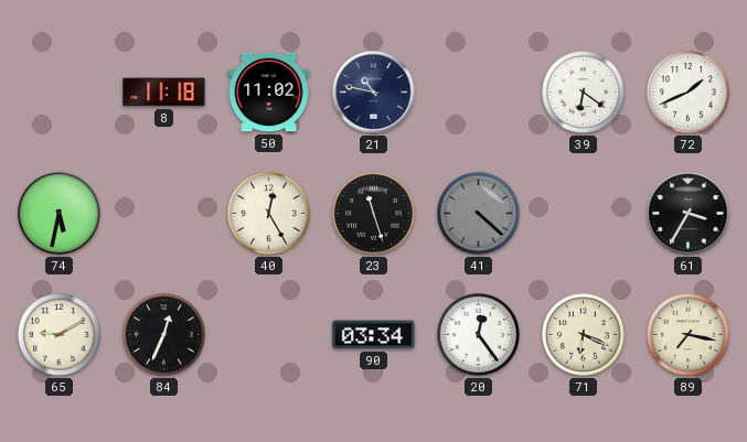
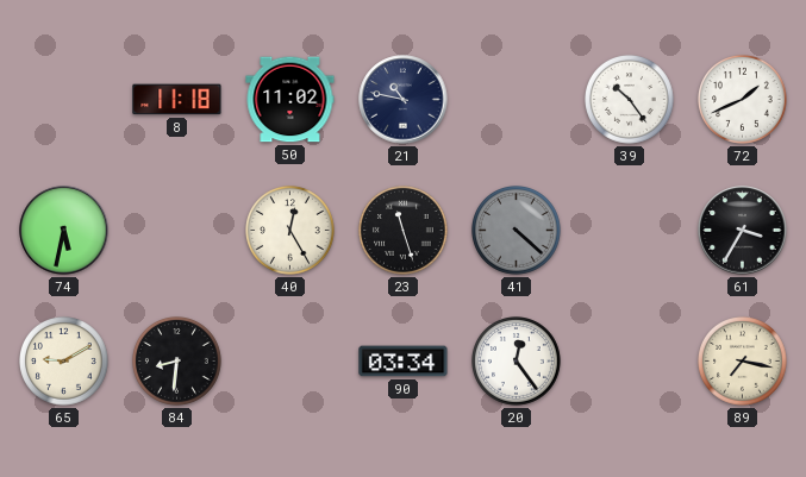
39: 6:21 -> 10:24
84: 12:34 -> 8:31
71: 6:19 -> none
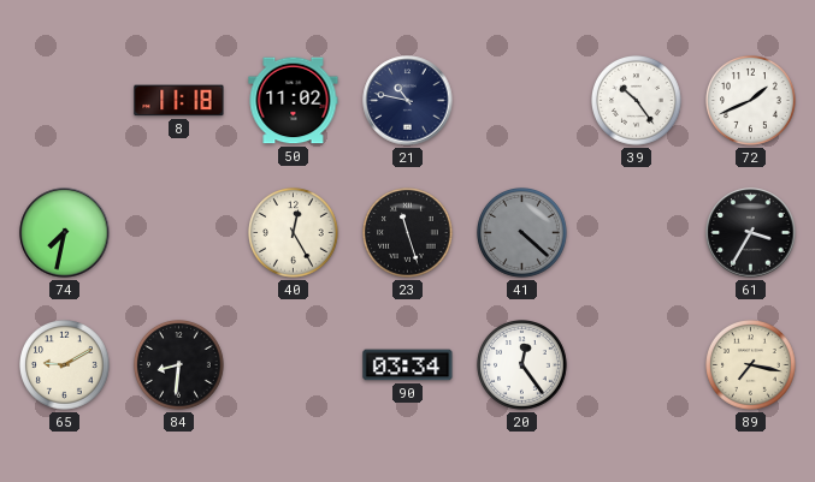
74: 5:32 -> 7:32
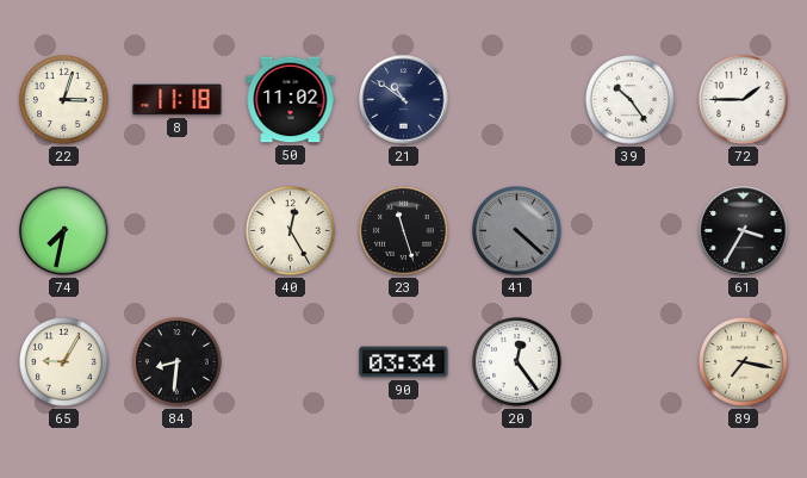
22: none -> 3:03
21: 10:47 -> 10:51
72: 1:41 -> 1:45
65: 9:10 -> 9:05
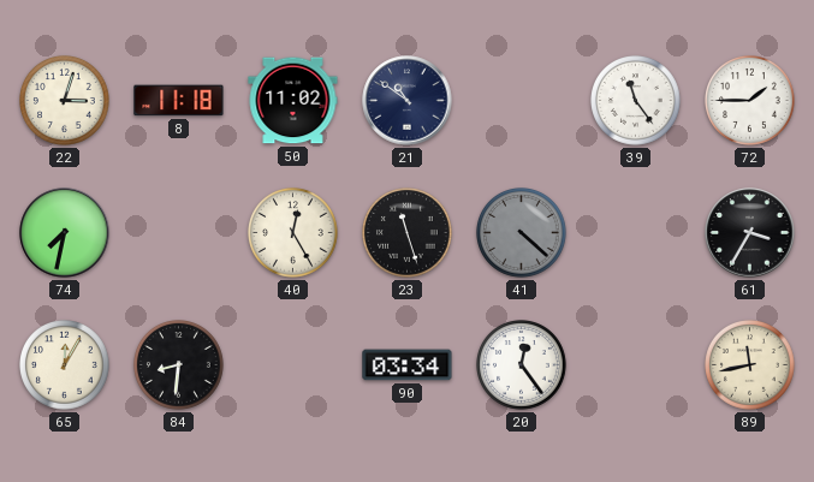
39: 10:24 -> 11:24
65: 9:05 -> 12:05
89: 7:17 -> 11:43
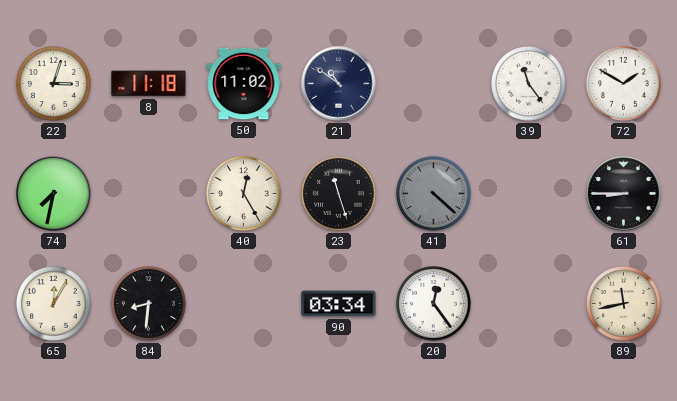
72: 1:45 -> 1:50
61: 3:35 -> 8:45
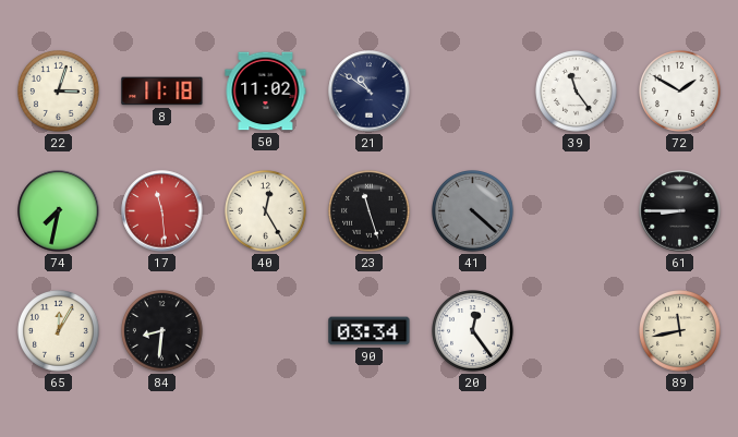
17: none -> 11:29
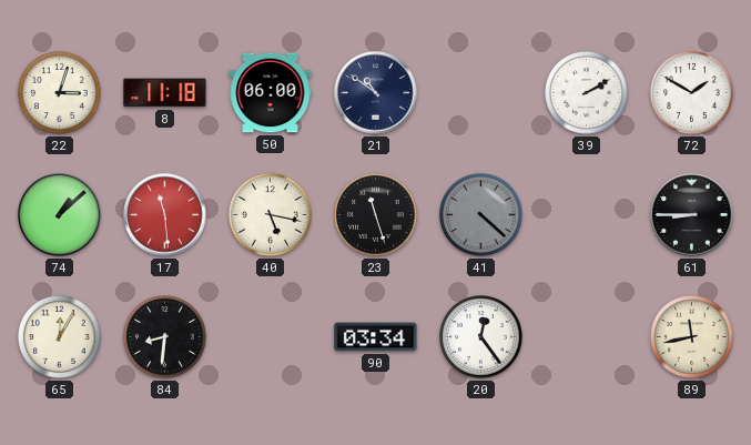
50: 11:02 -> 06:00
39: 11:24 -> 2:10
74: 7:32 -> 1:08
40: 12:25 -> 5:17
